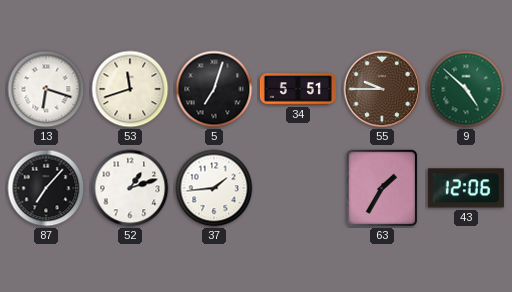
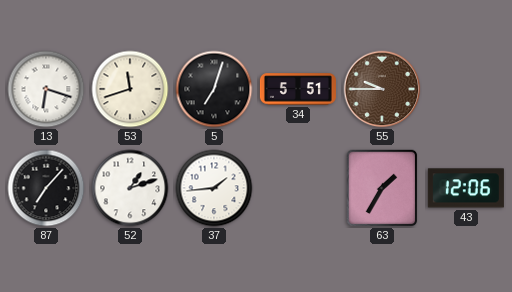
9: 4:52 -> none
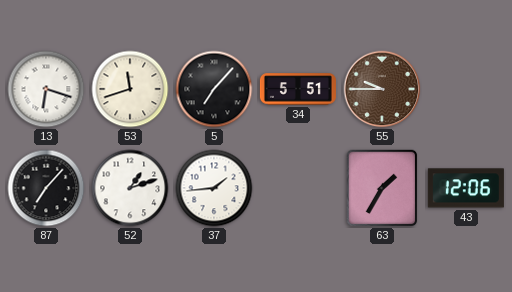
5: 7:03 -> 7:07
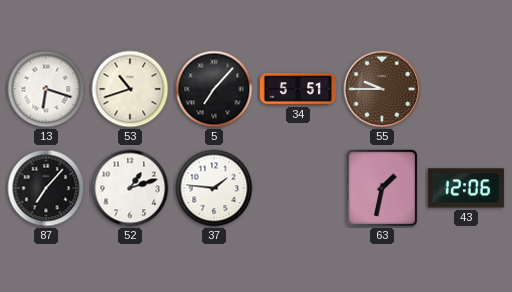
53: 11:42 -> 10:42
37: 1:44 -> 1:46
63: 1:35 -> 1:32
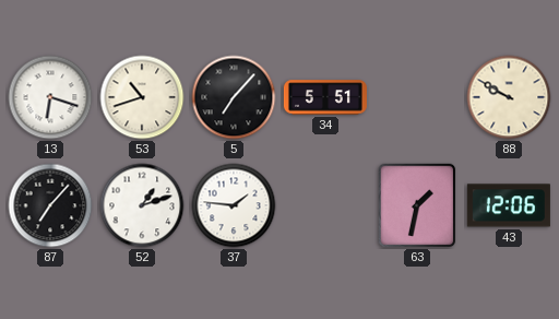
55: 9:45 -> none
88: none -> 9:50
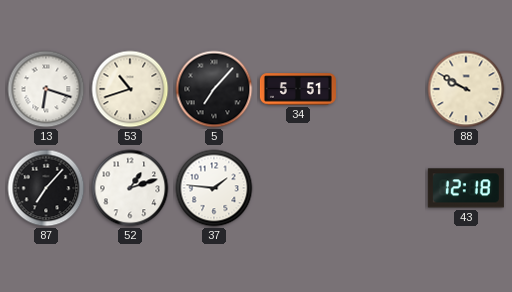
63: 1:32 -> none
43: 12:06 -> 12:18
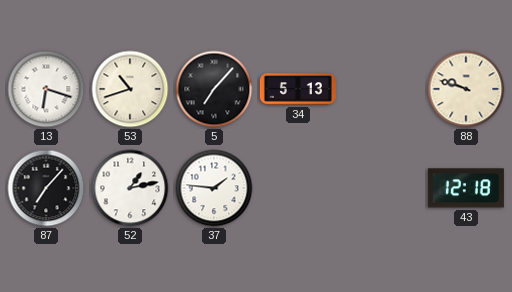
34: 5:51 -> 5:13
88: 9:50 -> 9:48
52: 1:12 -> 1:13
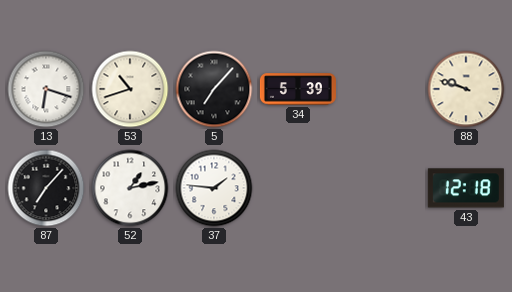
34: 5:13 -> 5:39
